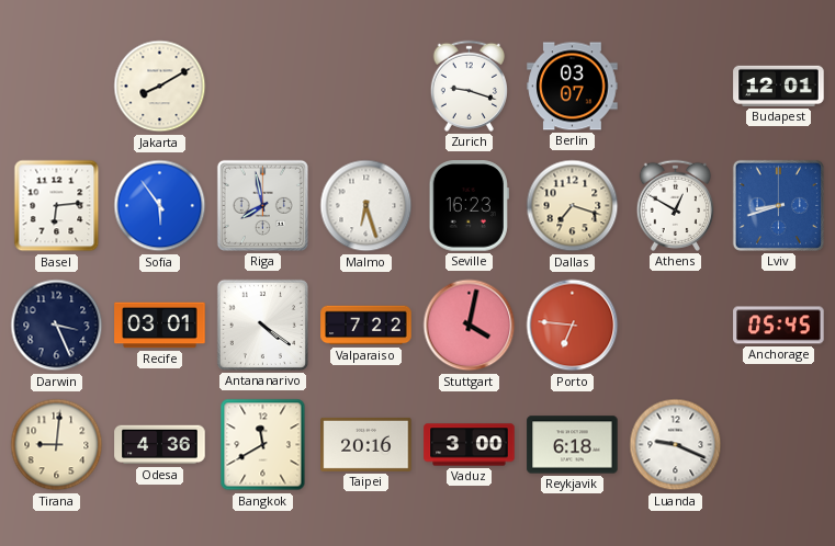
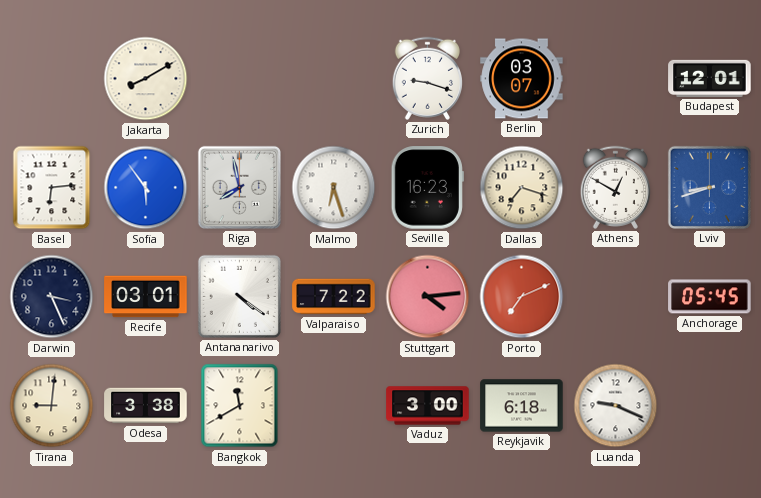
Stuttgart: 4:02 -> 4:14
Porto: 6:46 -> 7:11
Odesa: 4:36 -> 3:38
Taipei: 20:16 -> none
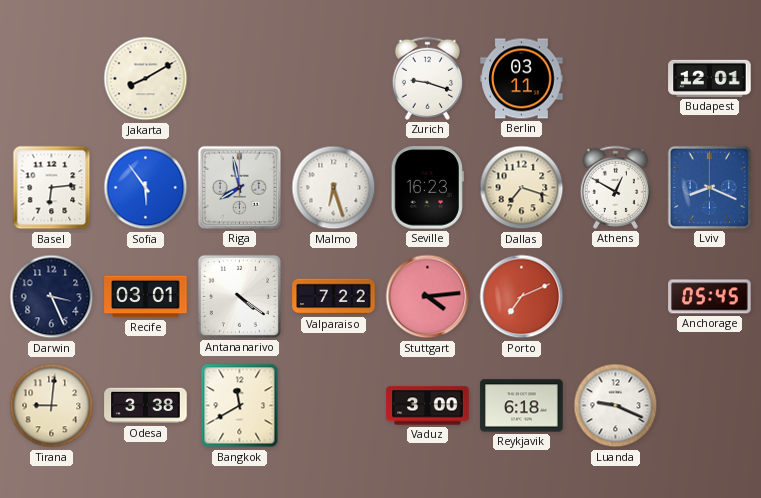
Berlin: 03:07 -> 03:11
Lviv: 8:42 -> 8:19
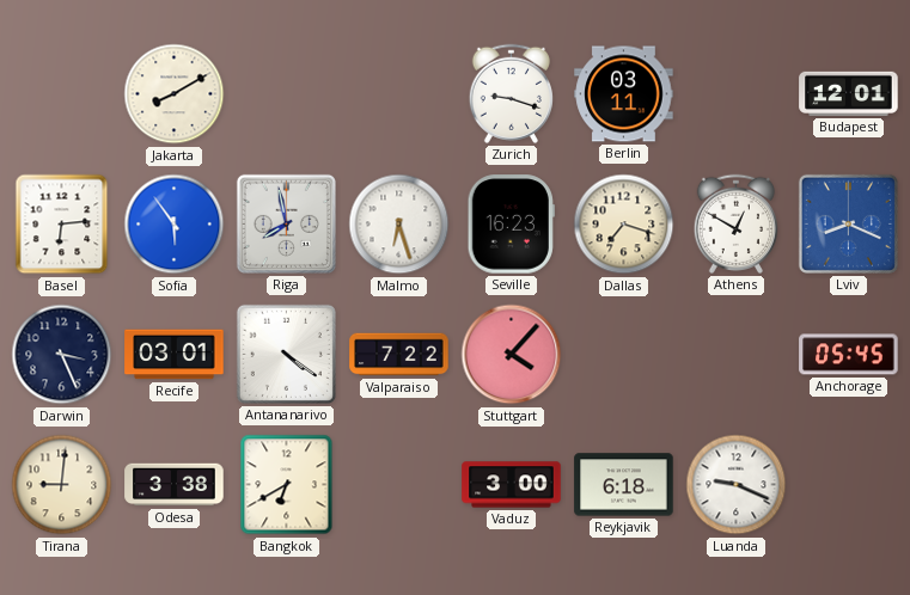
Stuttgart: 4:14 -> 4:07
Porto: 7:11 -> none
Bangkok: 11:40 -> 6:40
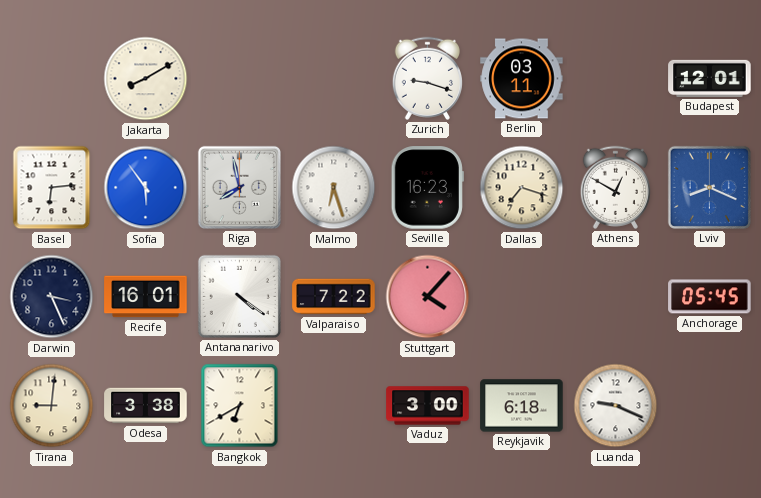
Recife: 03:01 -> 16:01
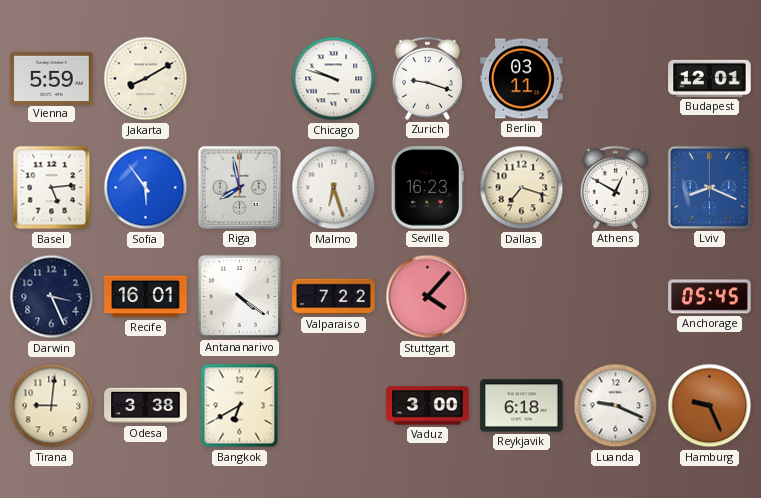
Vienna: none -> 5:59
Chicago: none -> 9:48
Basel: 6:14 -> 5:14
Hamburg: none -> 9:26
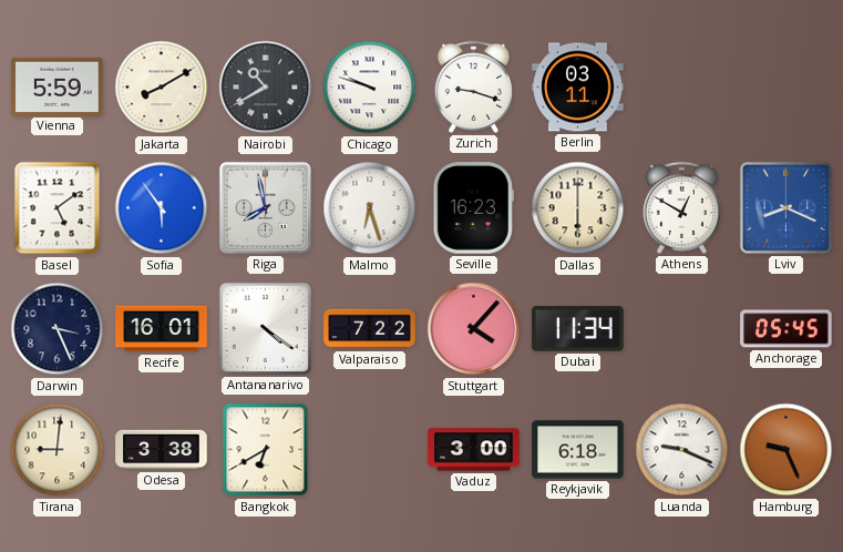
Nairobi: none -> 10:40
Budapest: 12:01 -> none
Basel: 5:14 -> 5:09
Dallas: 7:18 -> 6:00
Dubai: none -> 11:34
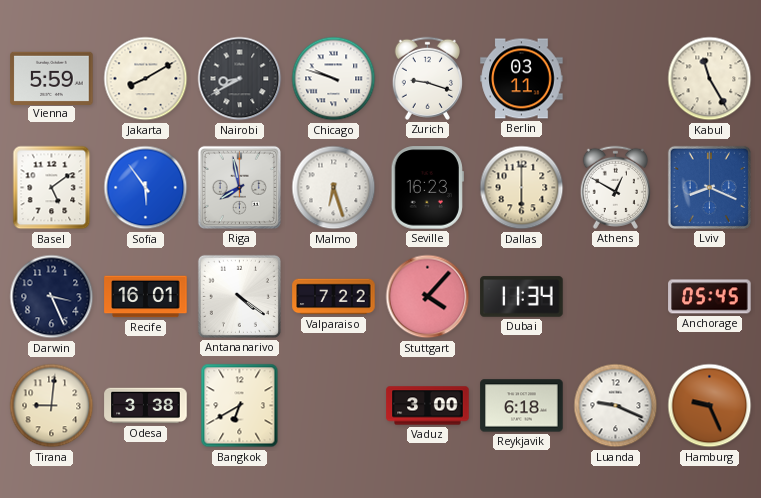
Nairobi: 10:40 -> 8:40
Kabul: none -> 11:25
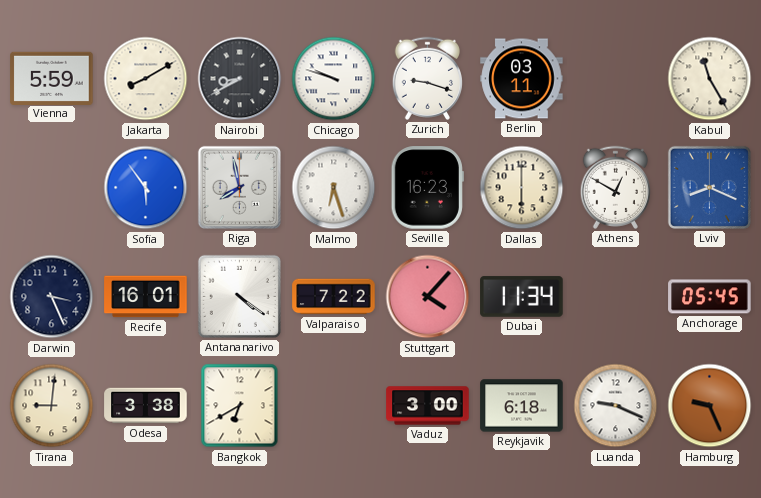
Basel: 5:09 -> none
